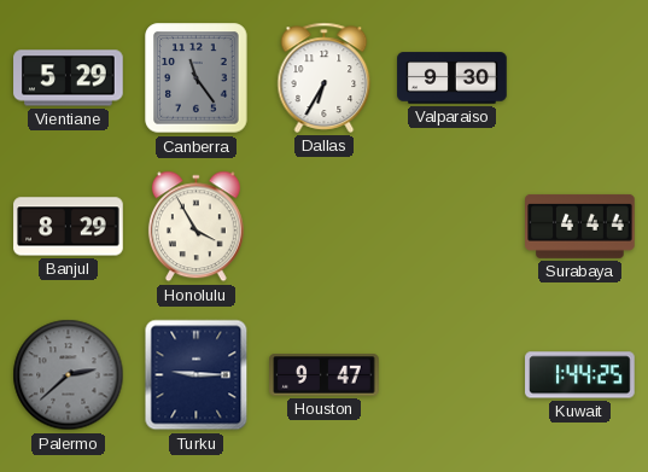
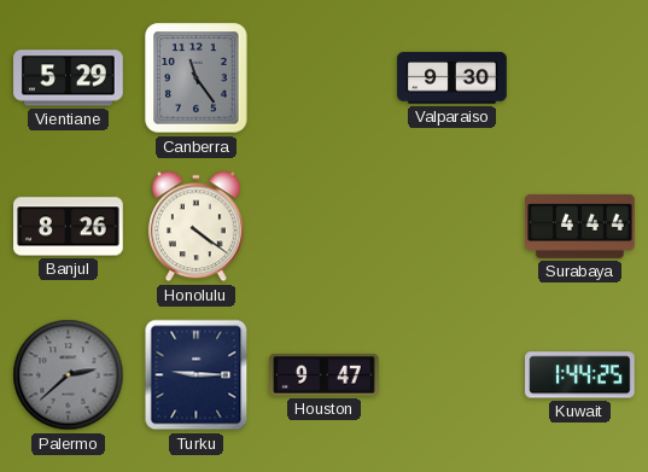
Dallas: 6:35 -> none
Banjul: 8:29 -> 8:26
Honolulu: 3:55 -> 4:21
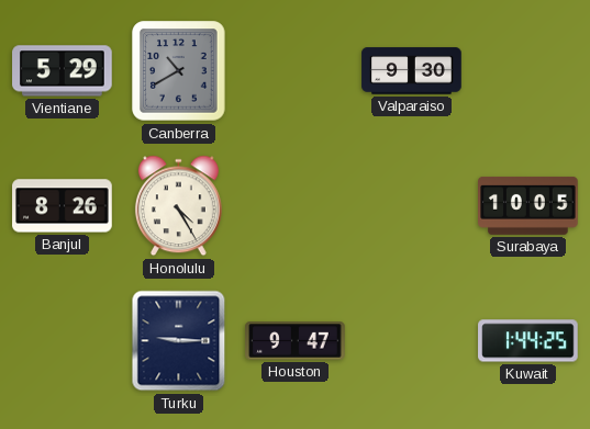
Canberra: 11:24 -> 10:40
Honolulu: 4:21 -> 4:25
Surabaya: 4:44 -> 10:05
Palermo: 2:38 -> none
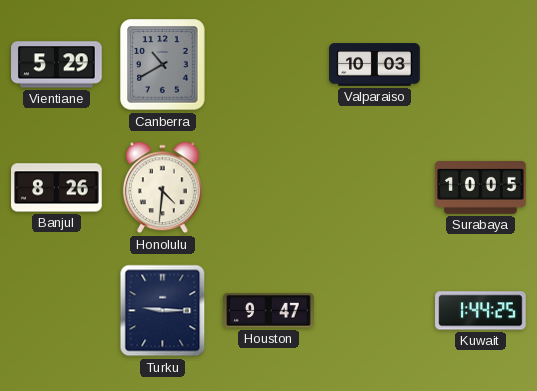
Valparaiso: 9:30 -> 10:03
Honolulu: 4:25 -> 4:31
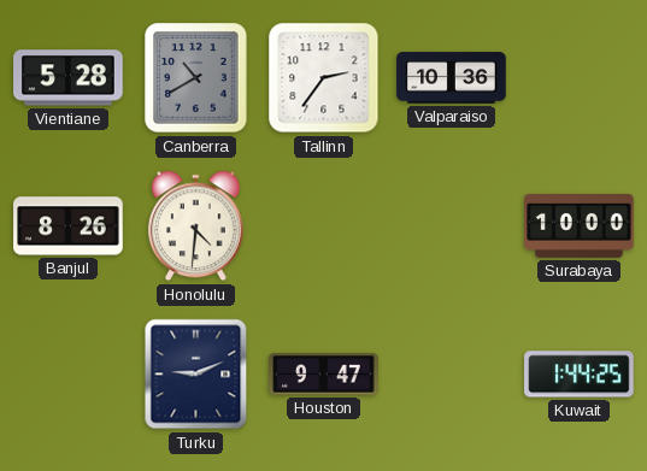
Vientiane: 5:29 -> 5:28
Tallinn: none -> 2:36
Valparaiso: 10:03 -> 10:36
Surabaya: 10:05 -> 10:00
Turku: 9:15 -> 9:11
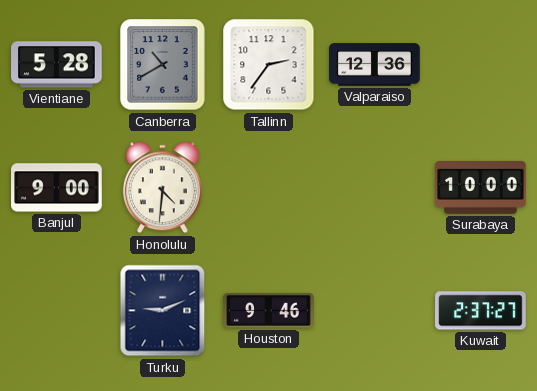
Valparaiso: 10:36 -> 12:36
Banjul: 8:26 -> 9:00
Houston: 9:47 -> 9:46
Kuwait: 1:44 -> 2:37
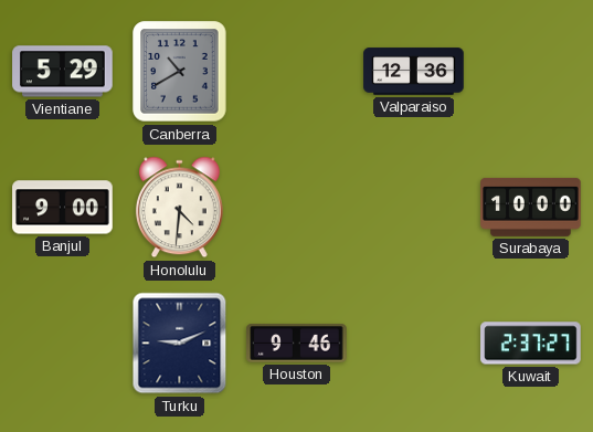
Vientiane: 5:28 -> 5:29
Tallinn: 2:36 -> none
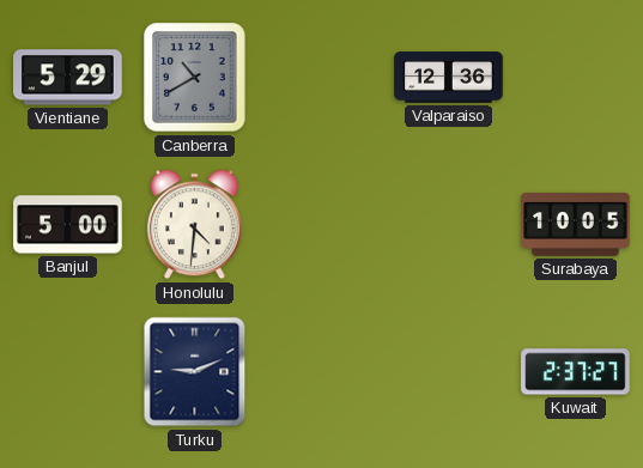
Banjul: 9:00 -> 5:00
Surabaya: 10:00 -> 10:05
Houston: 9:46 -> none
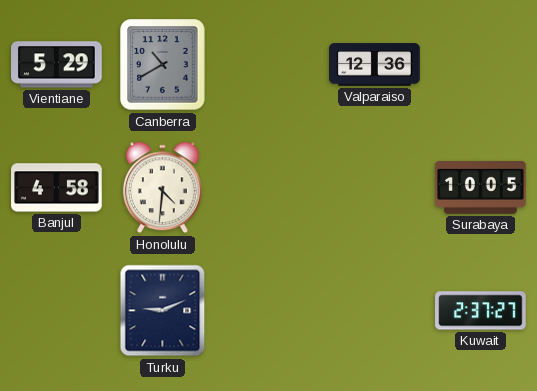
Banjul: 5:00 -> 4:58
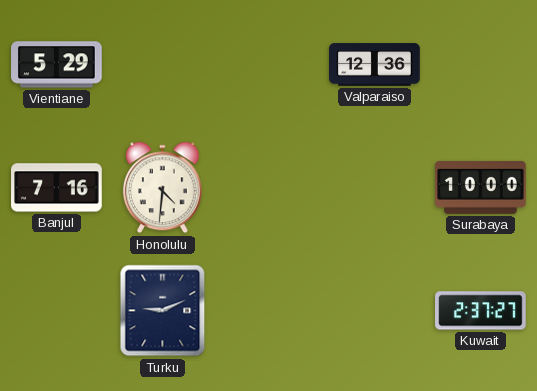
Canberra: 10:40 -> none
Banjul: 4:58 -> 7:16
Surabaya: 10:05 -> 10:00
